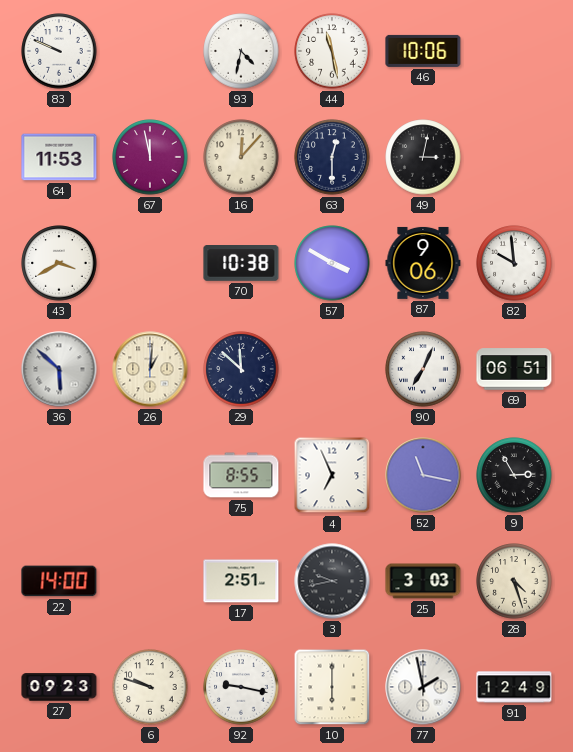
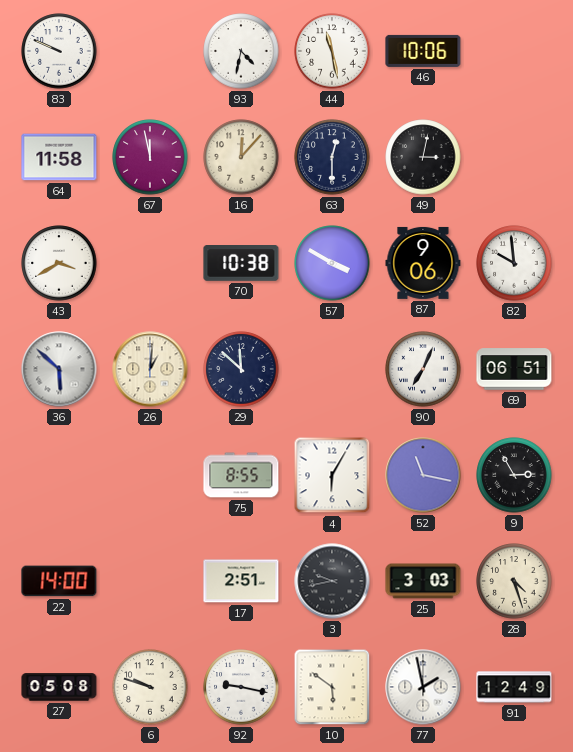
64: 11:53 -> 11:58
4: 6:56 -> 6:05
27: 09:23 -> 05:08
10: 6:00 -> 5:51
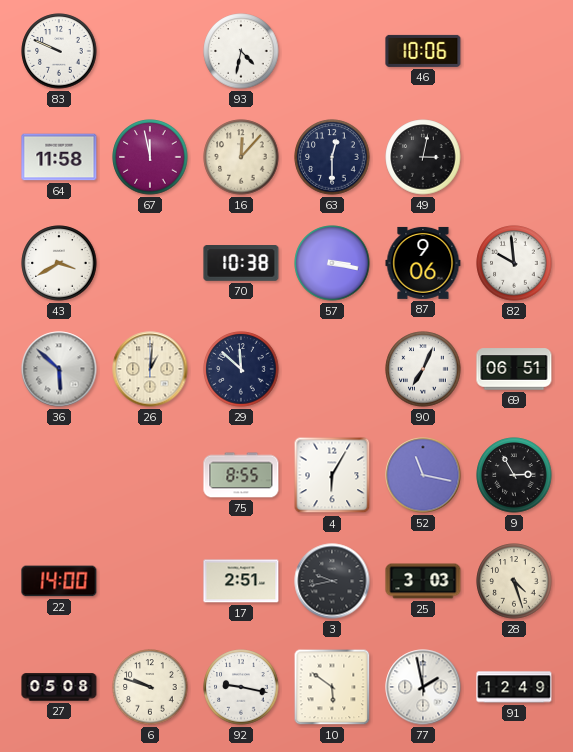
44: 11:28 -> none
57: 3:50 -> 3:17
